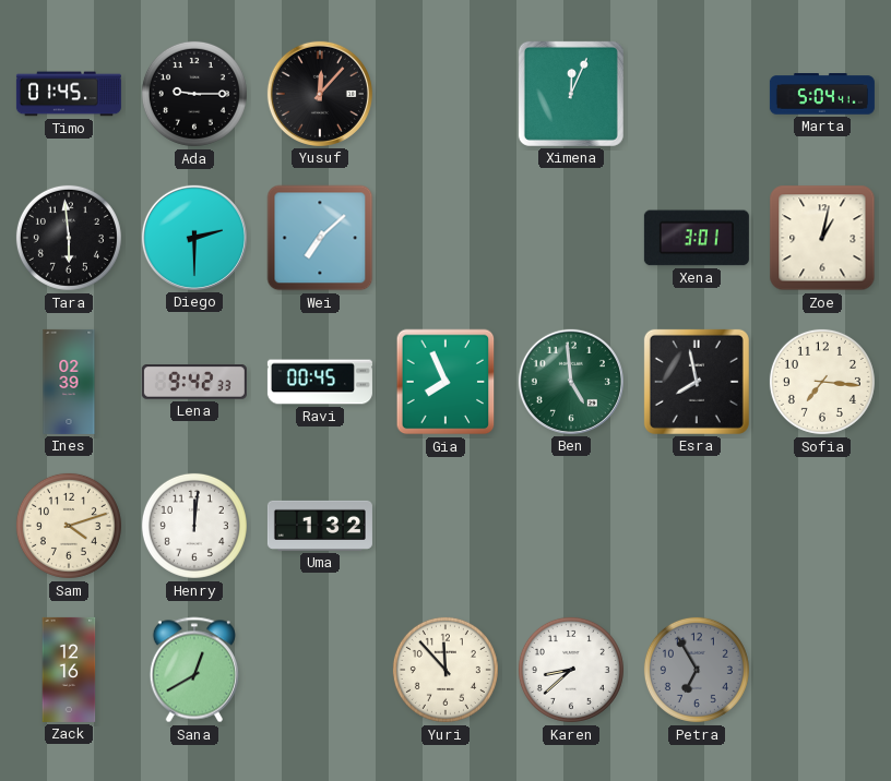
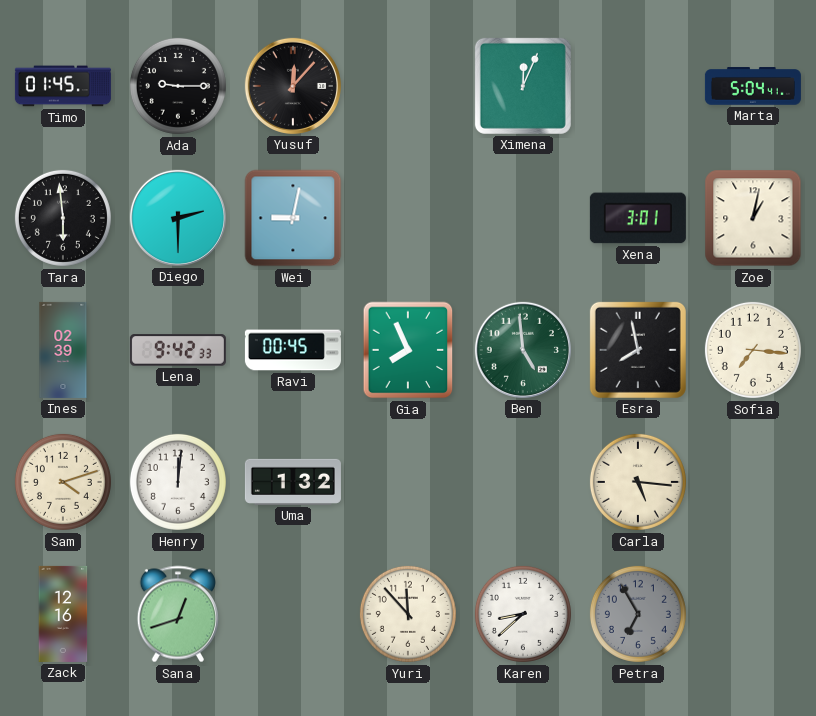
Wei: 7:08 -> 9:02
Carla: none -> 5:16
Sana: 12:40 -> 12:42
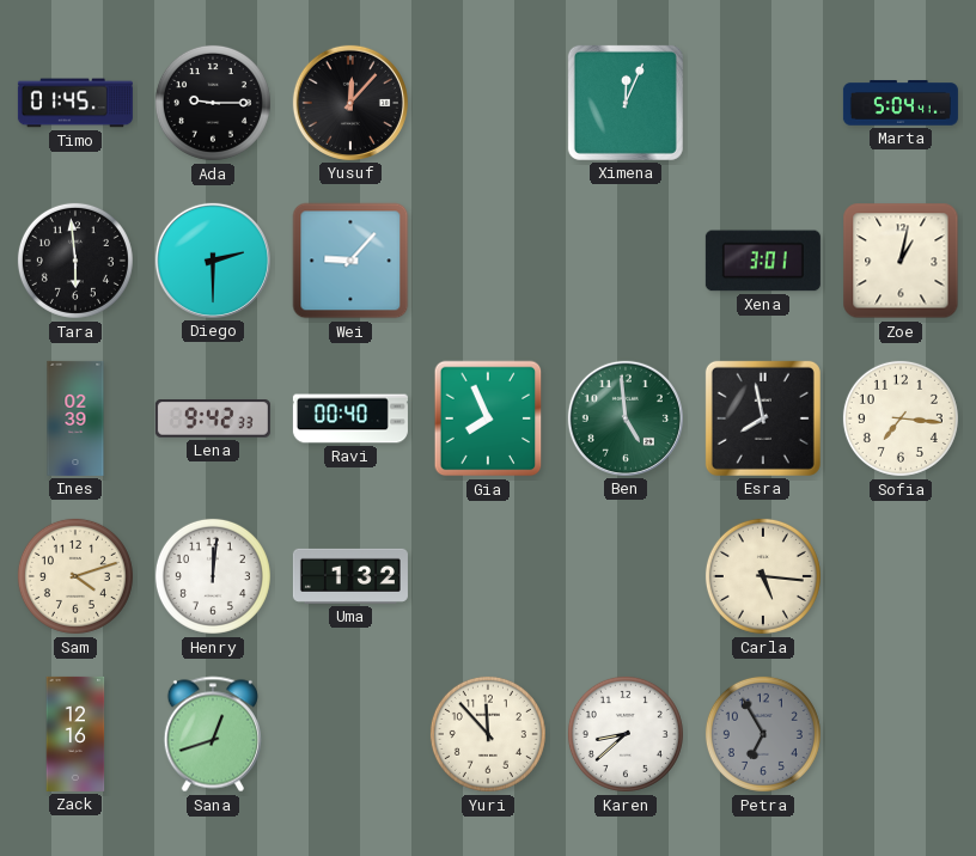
Wei: 9:02 -> 9:07
Ravi: 00:45 -> 00:40
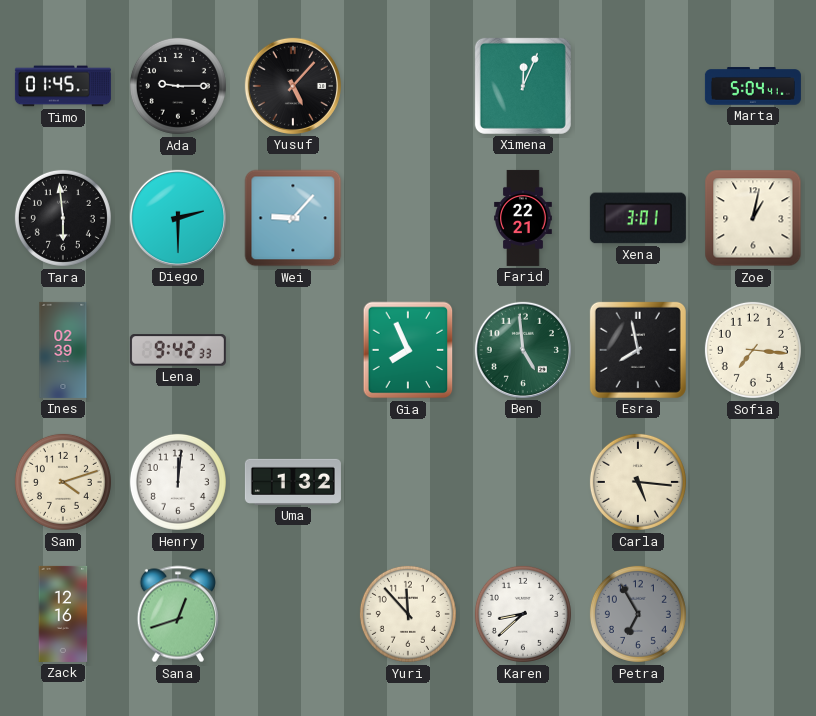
Yusuf: 12:07 -> 5:07
Farid: none -> 22:21
Ravi: 00:40 -> none
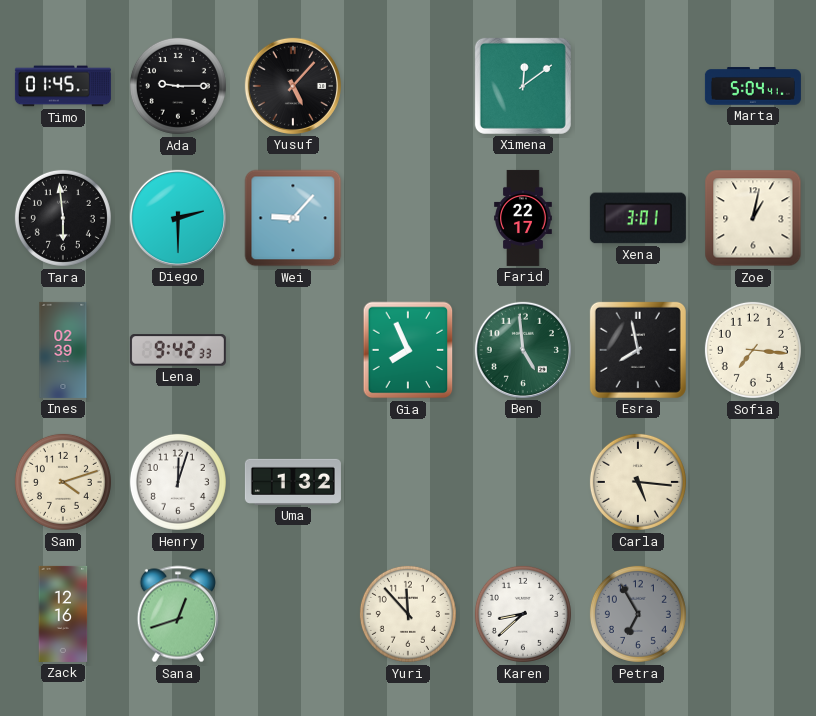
Ximena: 12:04 -> 12:09
Farid: 22:21 -> 22:17
Henry: 12:01 -> 12:03
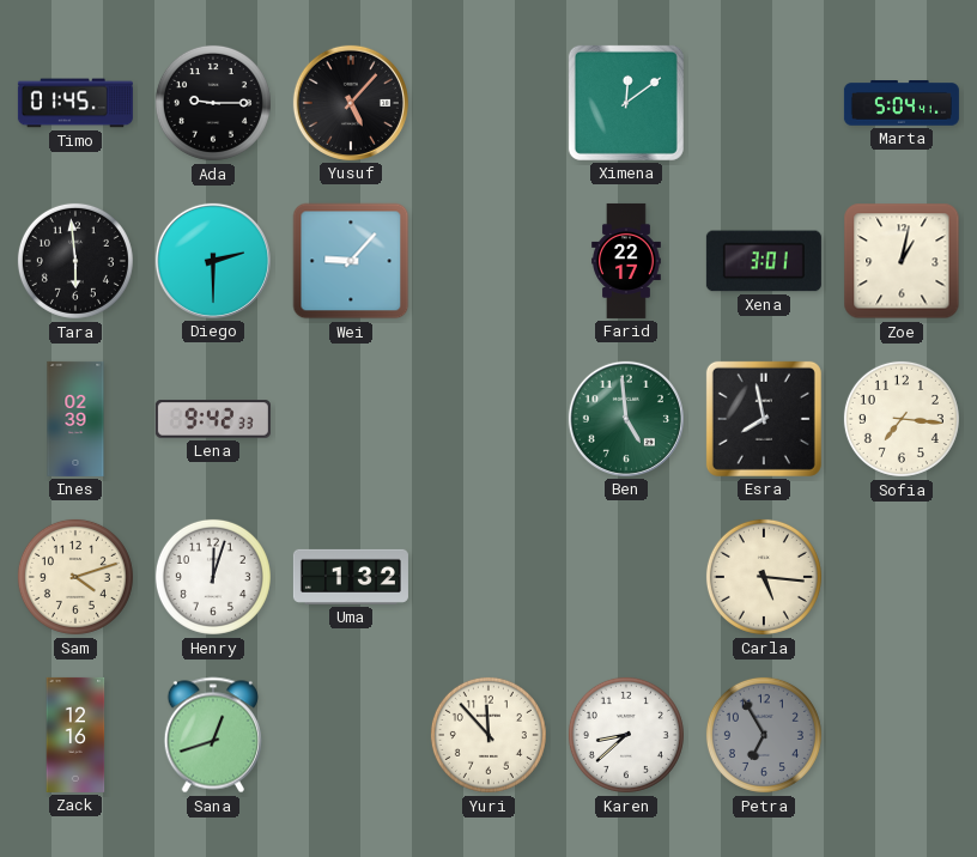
Gia: 7:56 -> none
